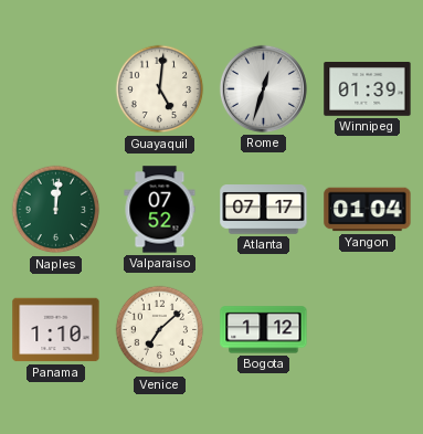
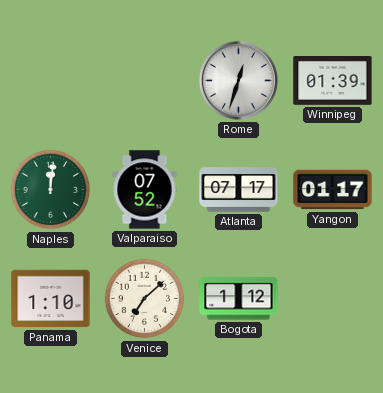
Guayaquil: 5:01 -> none
Yangon: 01:04 -> 01:17
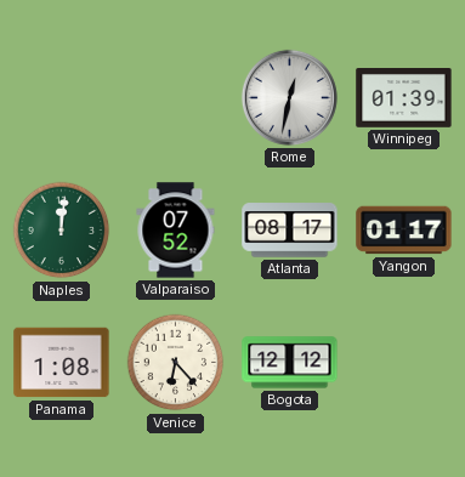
Rome: 12:33 -> 12:32
Atlanta: 07:17 -> 08:17
Panama: 1:10 -> 1:08
Venice: 7:08 -> 6:23
Bogota: 1:12 -> 12:12
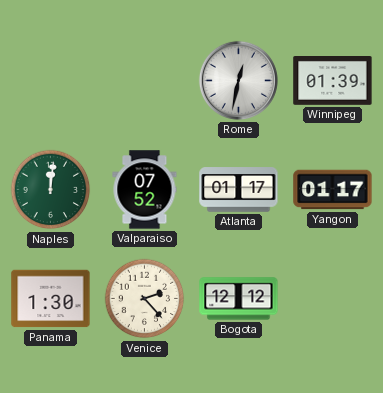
Atlanta: 08:17 -> 01:17
Panama: 1:08 -> 1:30
Venice: 6:23 -> 2:23
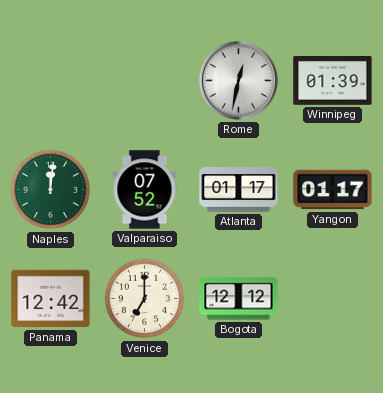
Panama: 1:30 -> 12:42
Venice: 2:23 -> 7:00
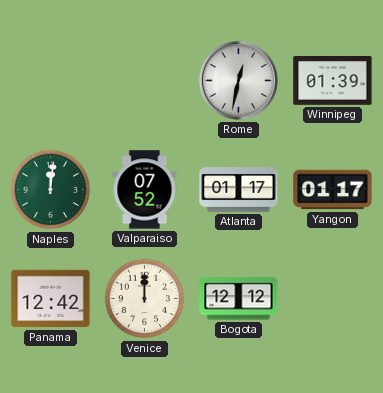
Venice: 7:00 -> 12:00
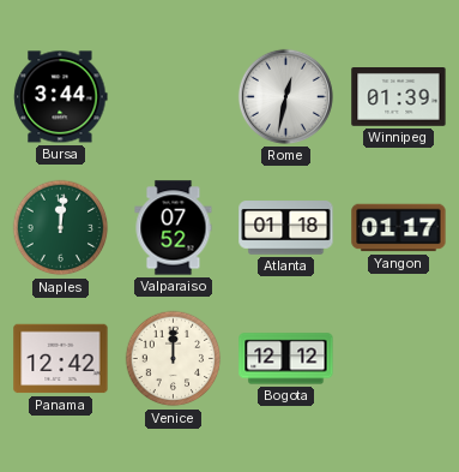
Bursa: none -> 3:44
Atlanta: 01:17 -> 01:18
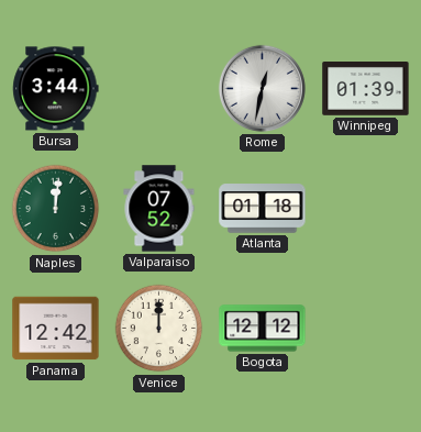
Yangon: 01:17 -> none
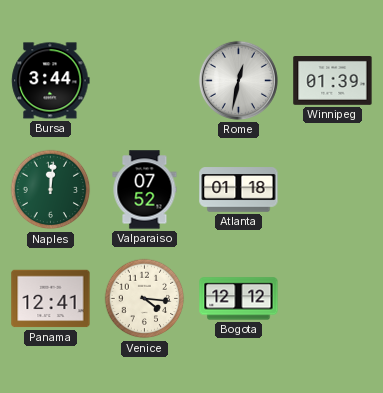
Panama: 12:42 -> 12:41
Venice: 12:00 -> 4:16
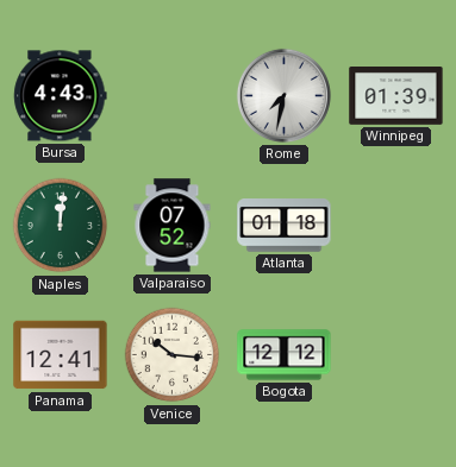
Bursa: 3:44 -> 4:43
Rome: 12:32 -> 7:32
Venice: 4:16 -> 10:16
